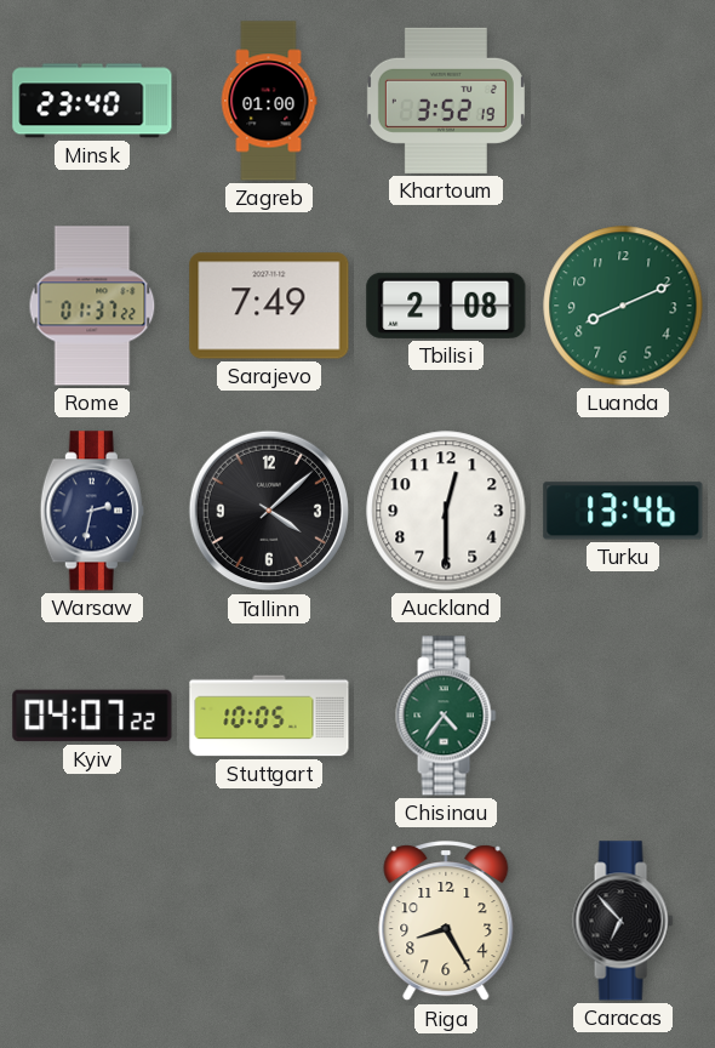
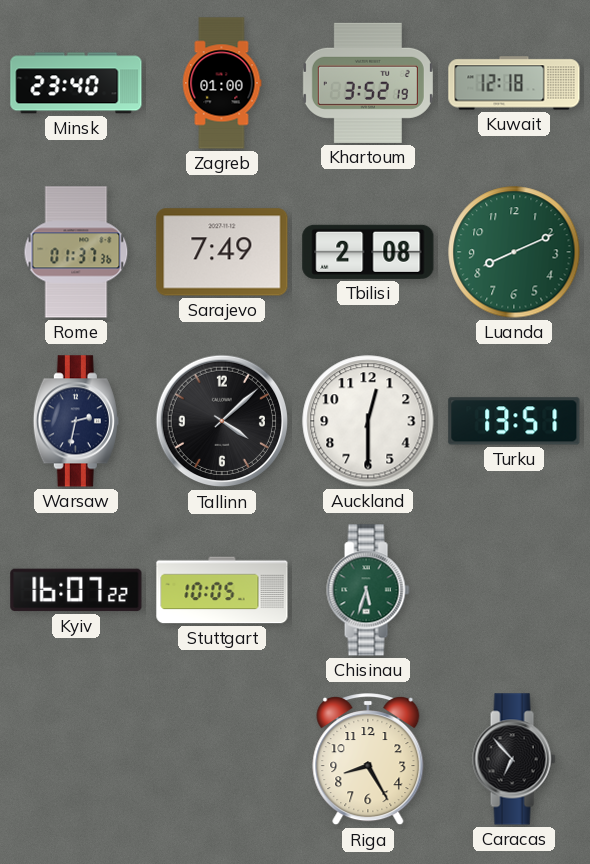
Kuwait: none -> 12:18
Rome: 01:37:22 -> 01:37:36
Turku: 13:46 -> 13:51
Kyiv: 04:07 -> 16:07
Chisinau: 4:36 -> 5:33
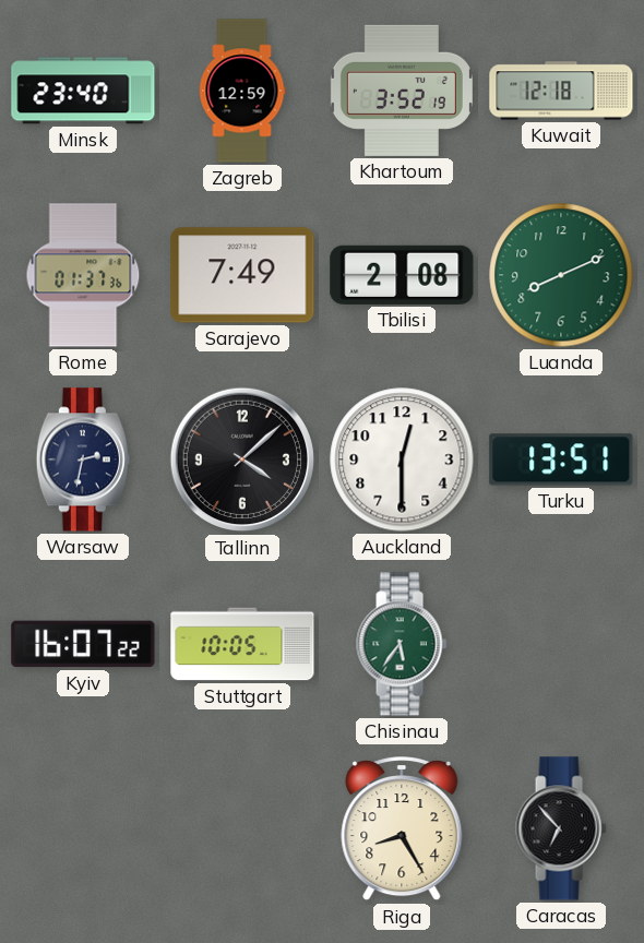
Zagreb: 01:00 -> 12:59
Chisinau: 5:33 -> 5:36
